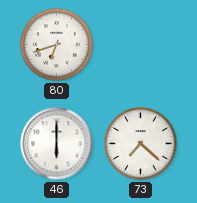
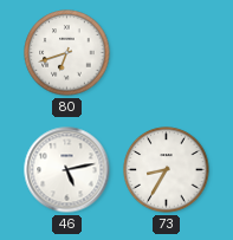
46: 6:00 -> 5:13
73: 7:22 -> 8:35
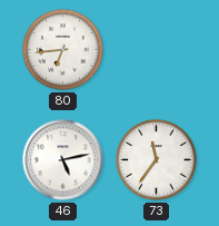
80: 6:42 -> 6:44
73: 8:35 -> 11:36
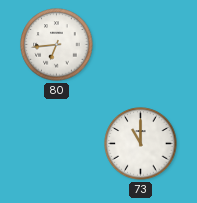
46: 5:13 -> none
73: 11:36 -> 11:00
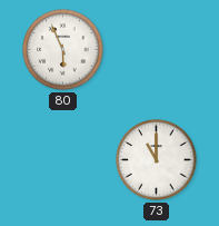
80: 6:44 -> 5:56
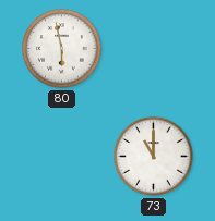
80: 5:56 -> 5:58
